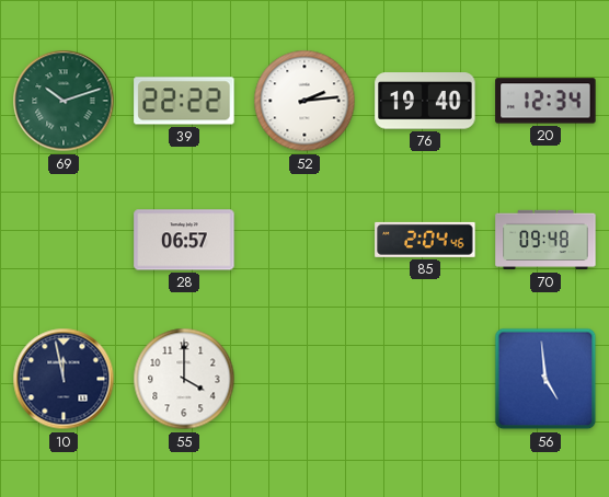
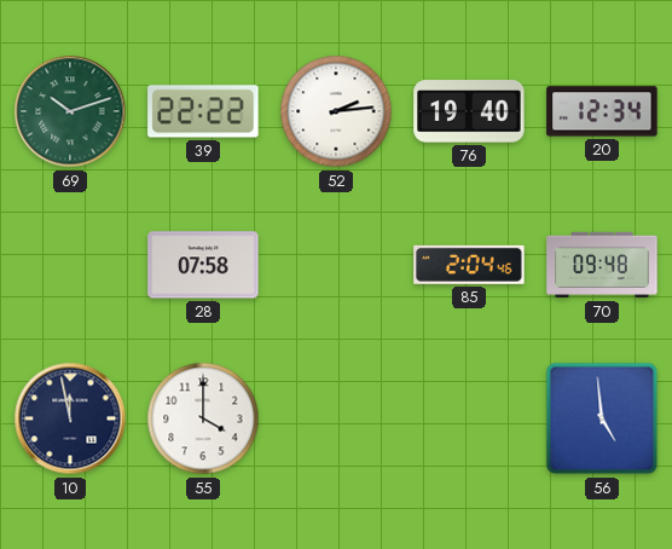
28: 06:57 -> 07:58
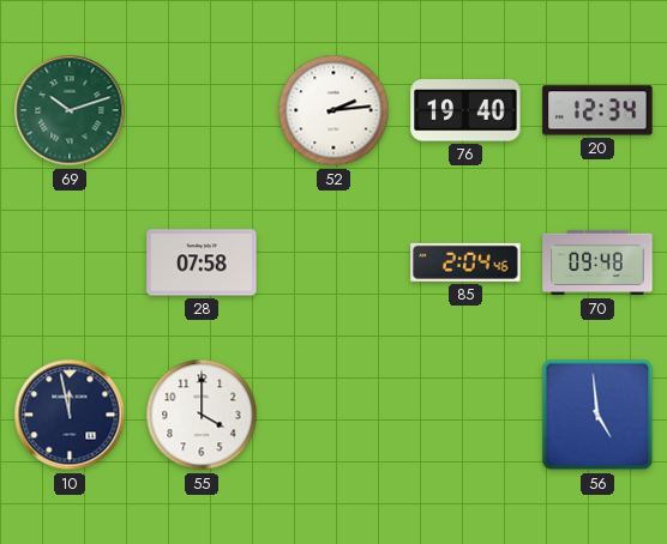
39: 22:22 -> none
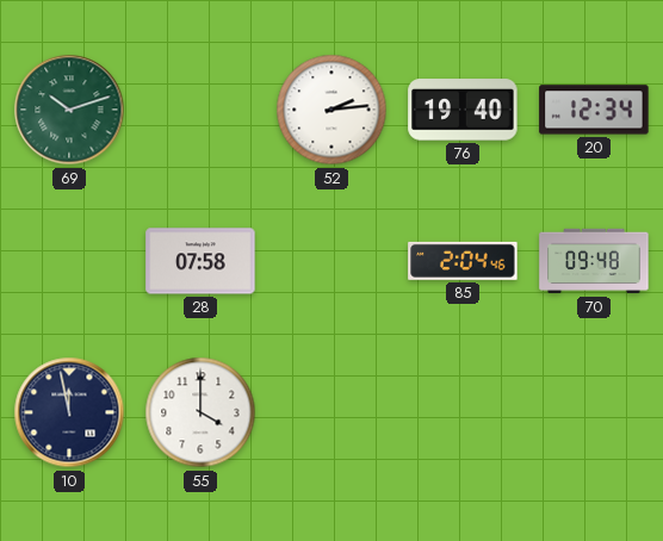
56: 4:59 -> none
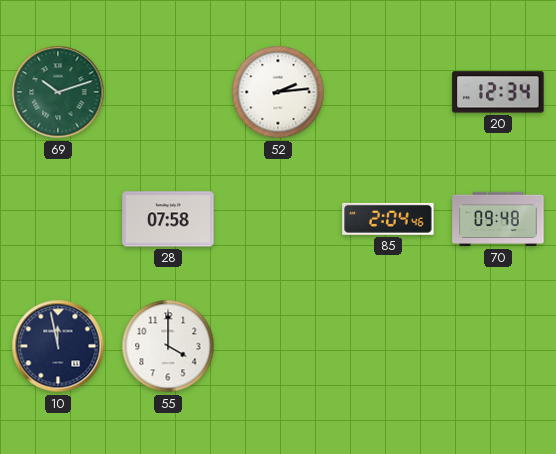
76: 19:40 -> none
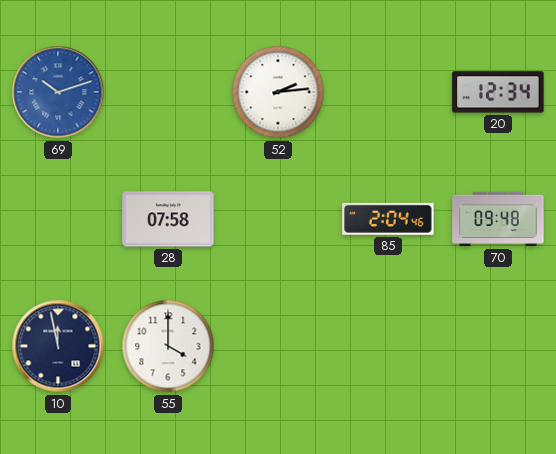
69 dial: green -> blue
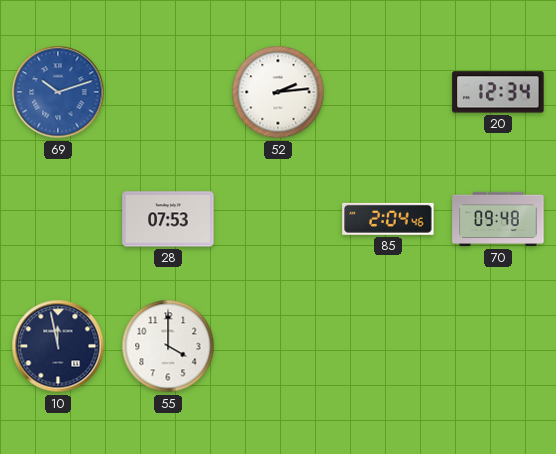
28: 07:58 -> 07:53
